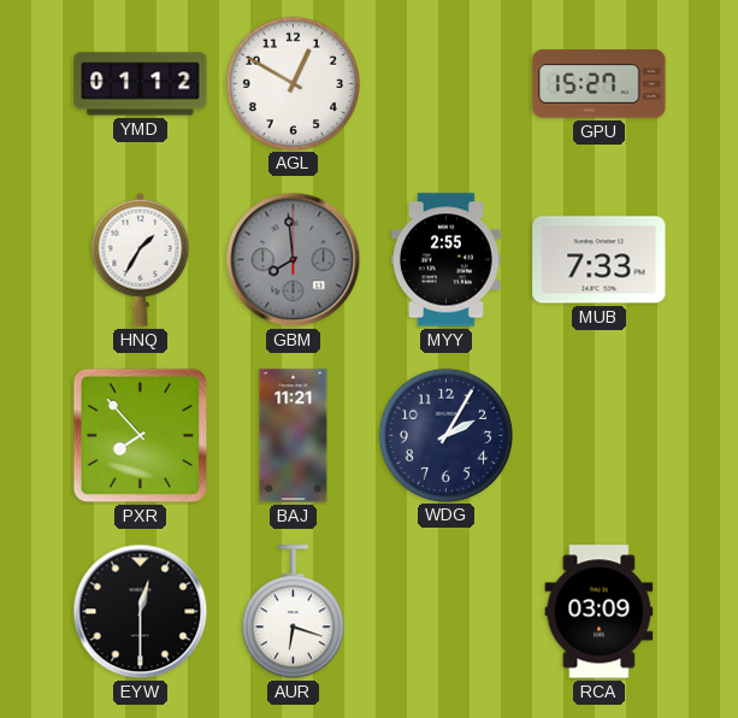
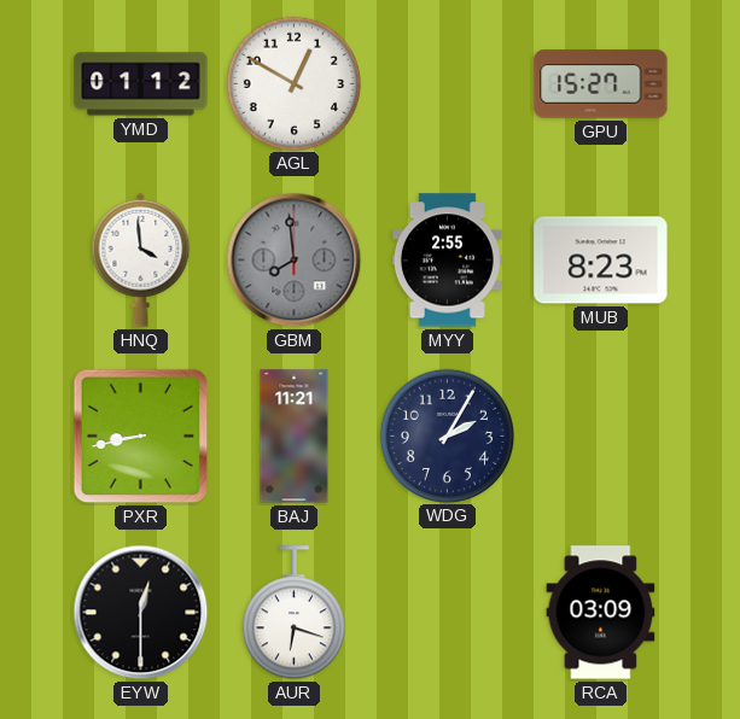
HNQ: 1:35 -> 3:59
MUB: 7:33 -> 8:23
PXR: 7:53 -> 8:43
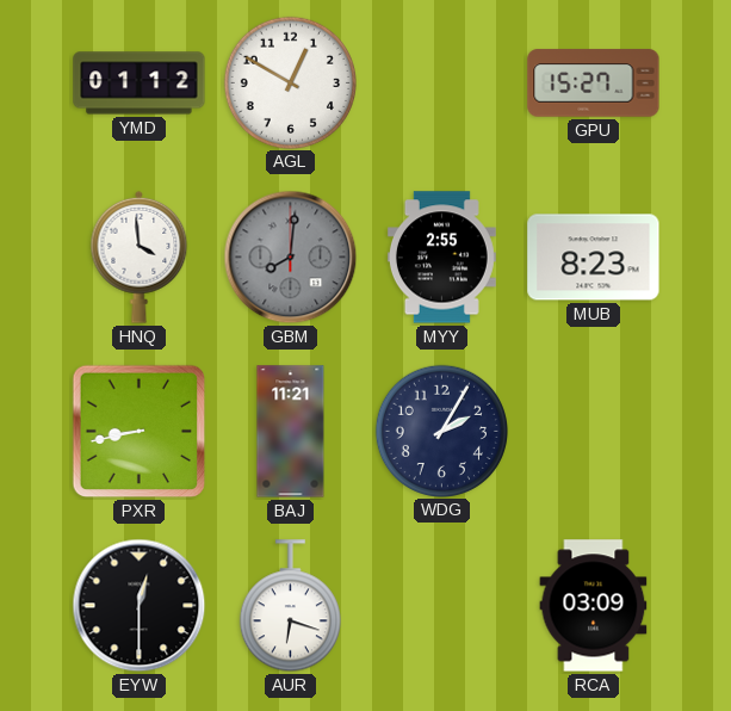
GBM: 7:59 -> 8:01
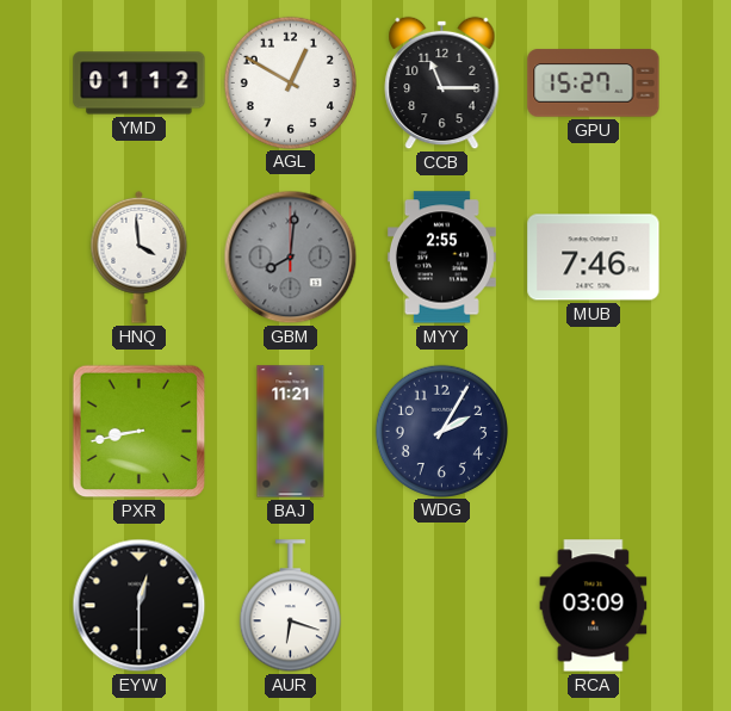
CCB: none -> 11:15
MUB: 8:23 -> 7:46
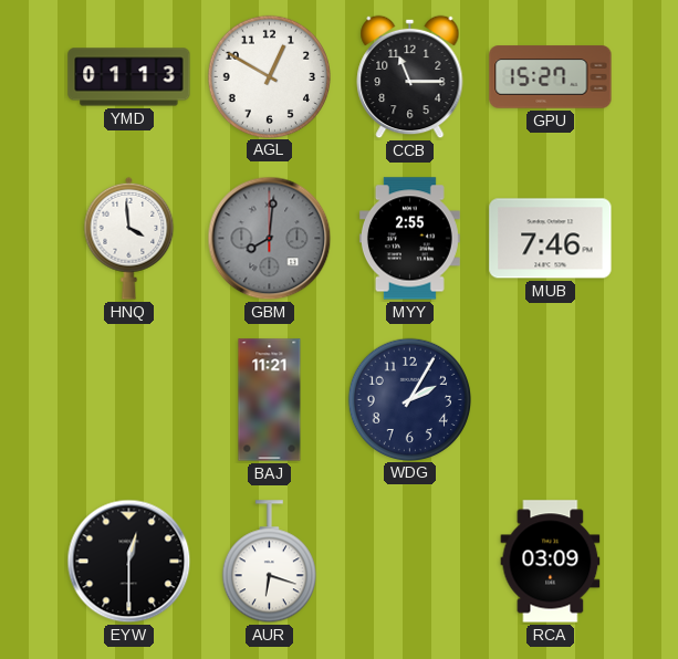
YMD: 01:12 -> 01:13
PXR: 8:43 -> none
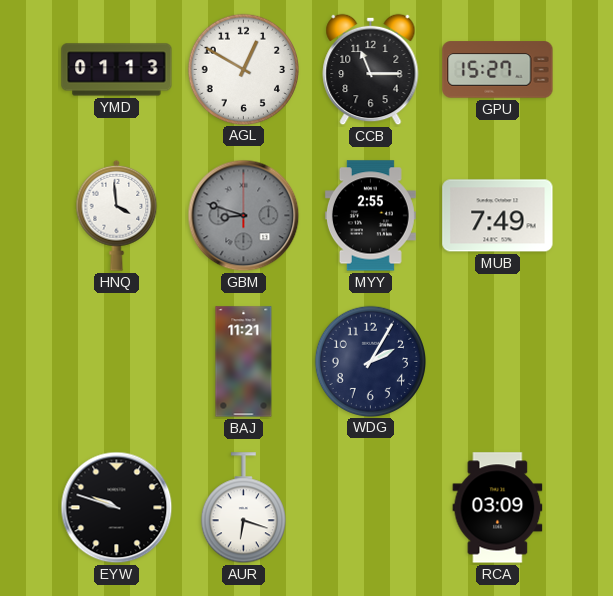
GBM: 8:01 -> 8:48
MUB: 7:46 -> 7:49
EYW: 12:30 -> 9:48
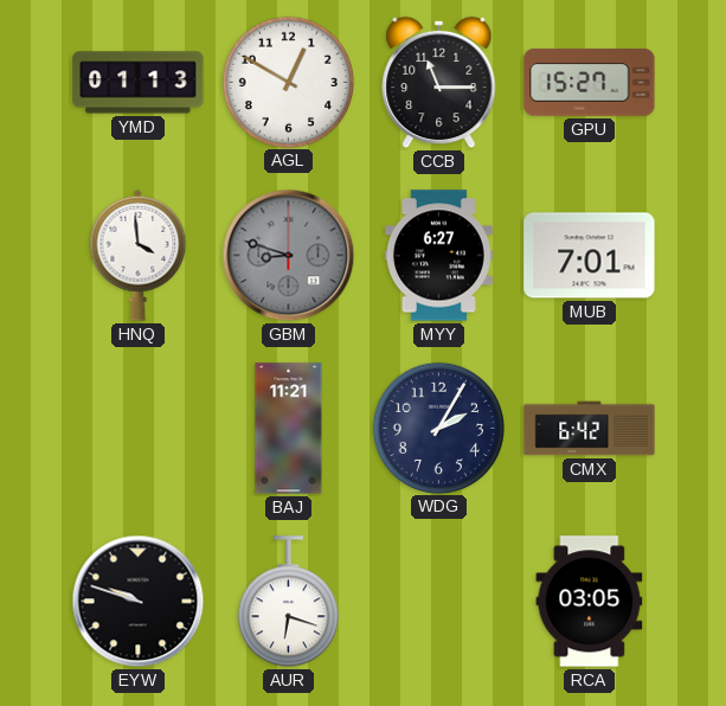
MYY: 2:55 -> 6:27
MUB: 7:49 -> 7:01
CMX: none -> 6:42
RCA: 03:09 -> 03:05
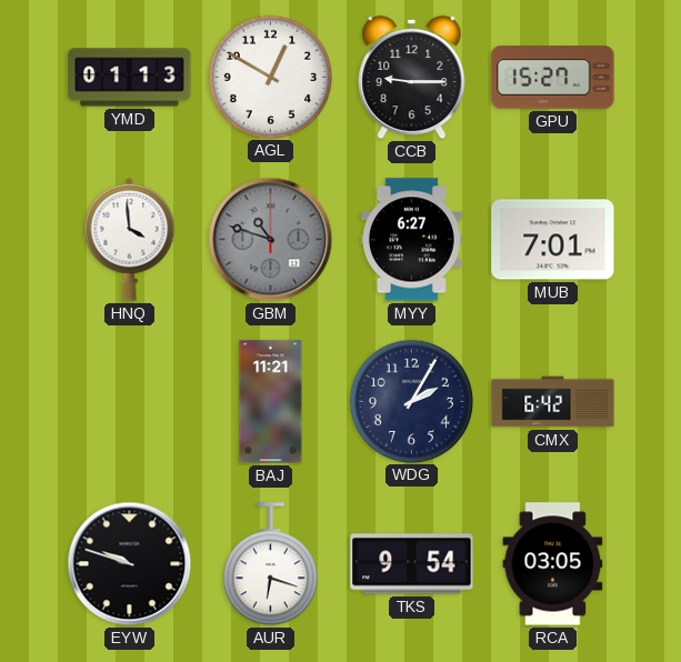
CCB: 11:15 -> 9:15
GBM: 8:48 -> 10:48
TKS: none -> 9:54
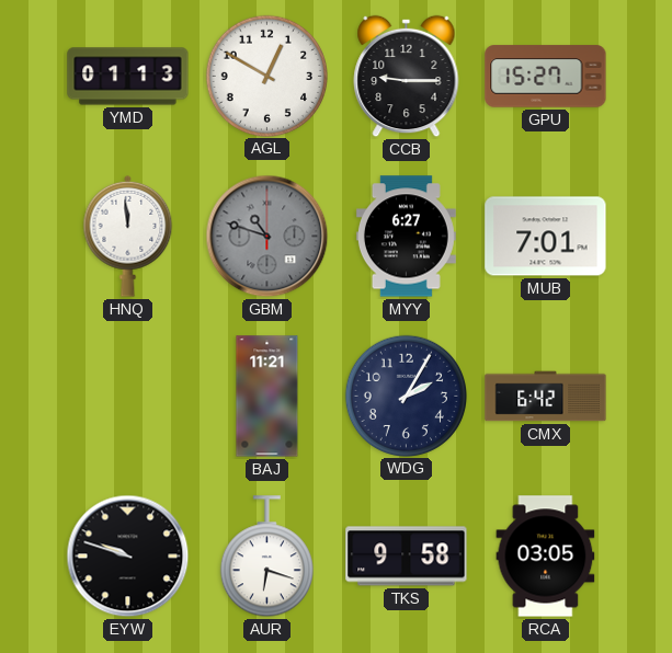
HNQ: 3:59 -> 11:59
TKS: 9:54 -> 9:58
